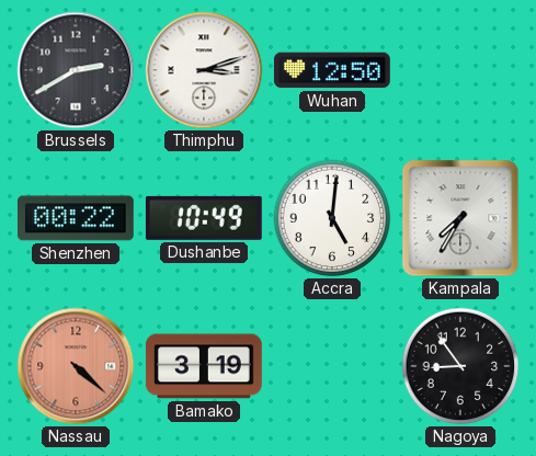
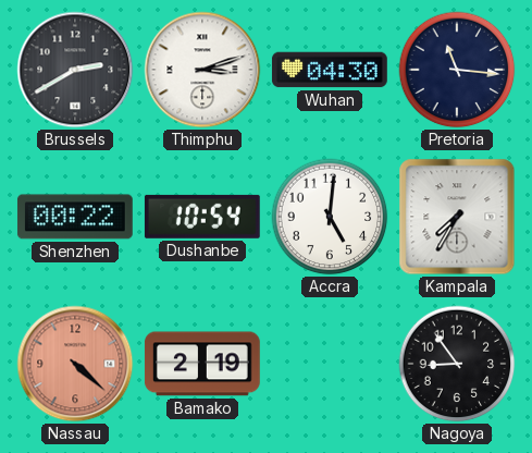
Wuhan: 12:50 -> 04:30
Pretoria: none -> 11:16
Dushanbe: 10:49 -> 10:54
Bamako: 3:19 -> 2:19
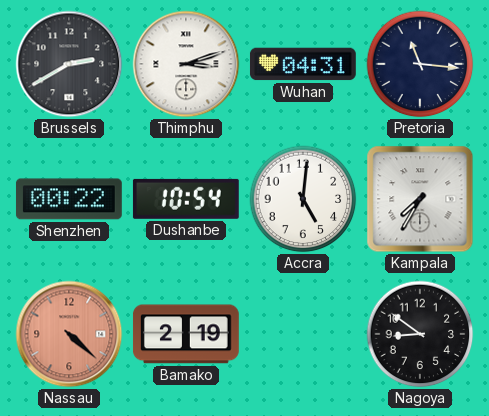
Wuhan: 04:30 -> 04:31
Nagoya: 8:54 -> 8:51
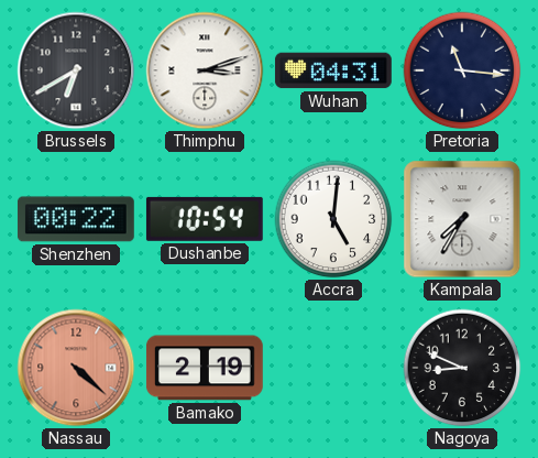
Brussels: 2:40 -> 6:40
Nagoya: 8:51 -> 8:49
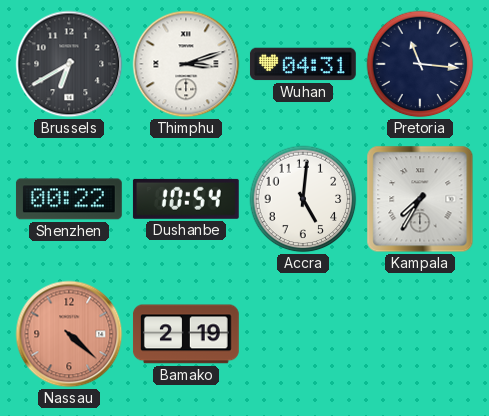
Nagoya: 8:49 -> none
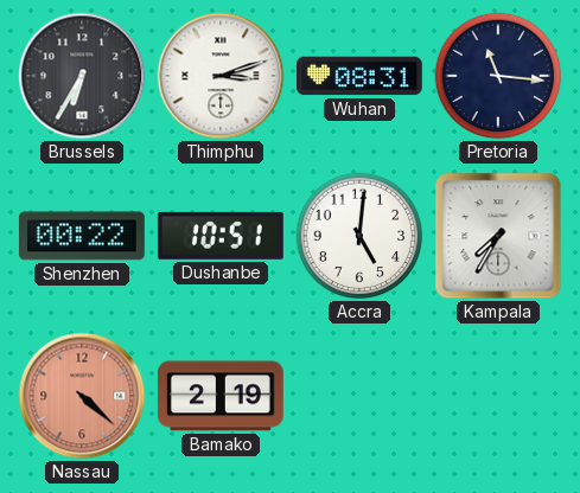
Brussels: 6:40 -> 6:35
Wuhan: 04:31 -> 08:31
Dushanbe: 10:54 -> 10:51
